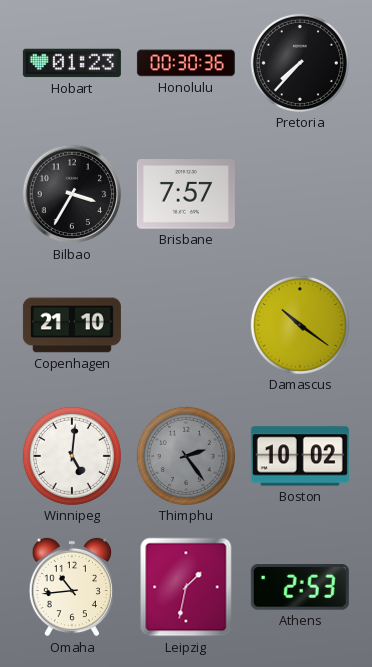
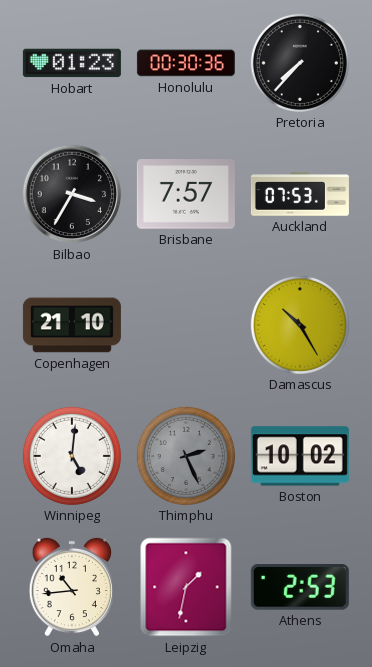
Auckland: none -> 07:53
Damascus: 10:21 -> 10:25
Thimphu: 2:24 -> 2:26
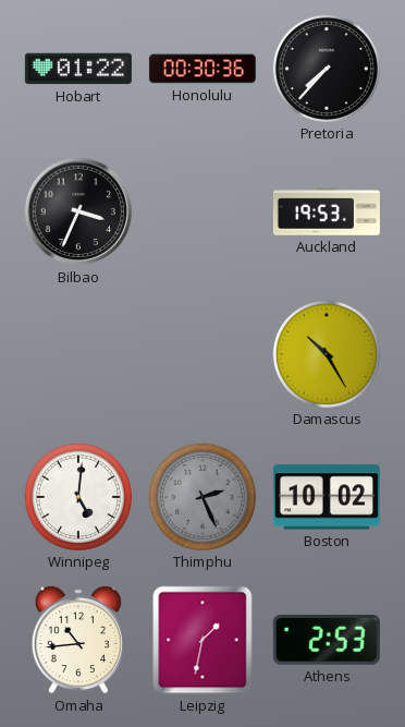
Hobart: 01:23 -> 01:22
Bilbao: 3:35 -> 3:34
Brisbane: 7:57 -> none
Auckland: 07:53 -> 19:53
Copenhagen: 21:10 -> none
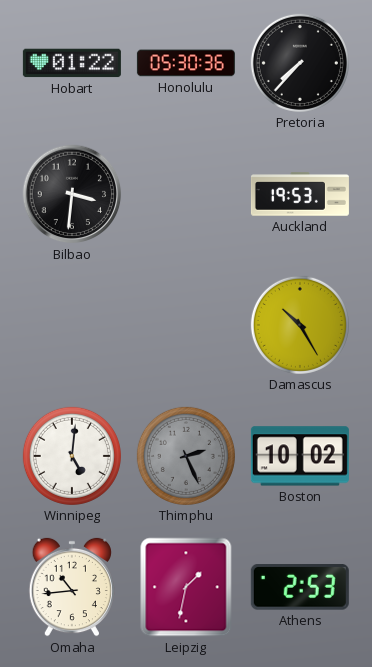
Honolulu: 00:30 -> 05:30
Bilbao: 3:34 -> 3:31
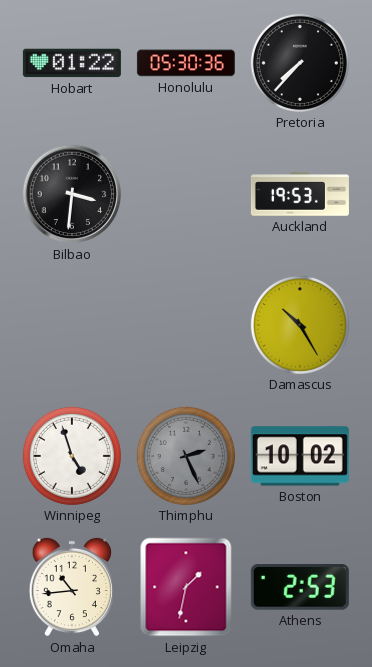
Winnipeg: 5:01 -> 4:57
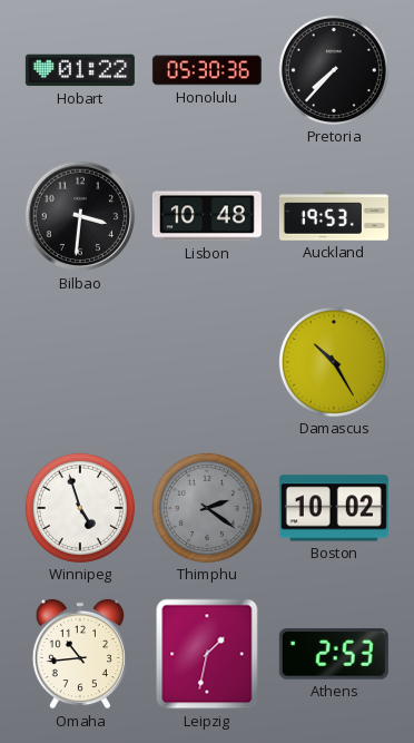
Lisbon: none -> 10:48
Thimphu: 2:26 -> 2:21
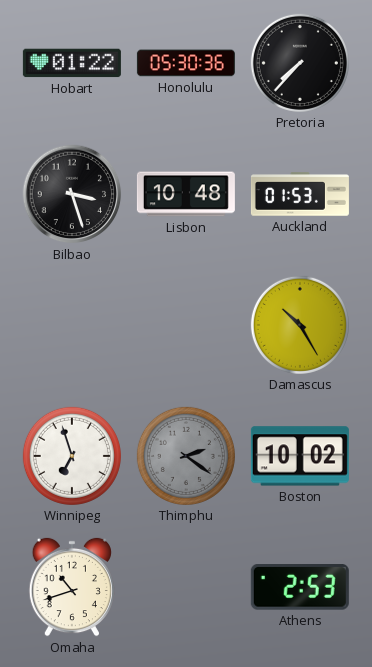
Bilbao: 3:31 -> 3:27
Auckland: 19:53 -> 01:53
Winnipeg: 4:57 -> 6:57
Omaha: 10:44 -> 10:42
Leipzig: 1:32 -> none
